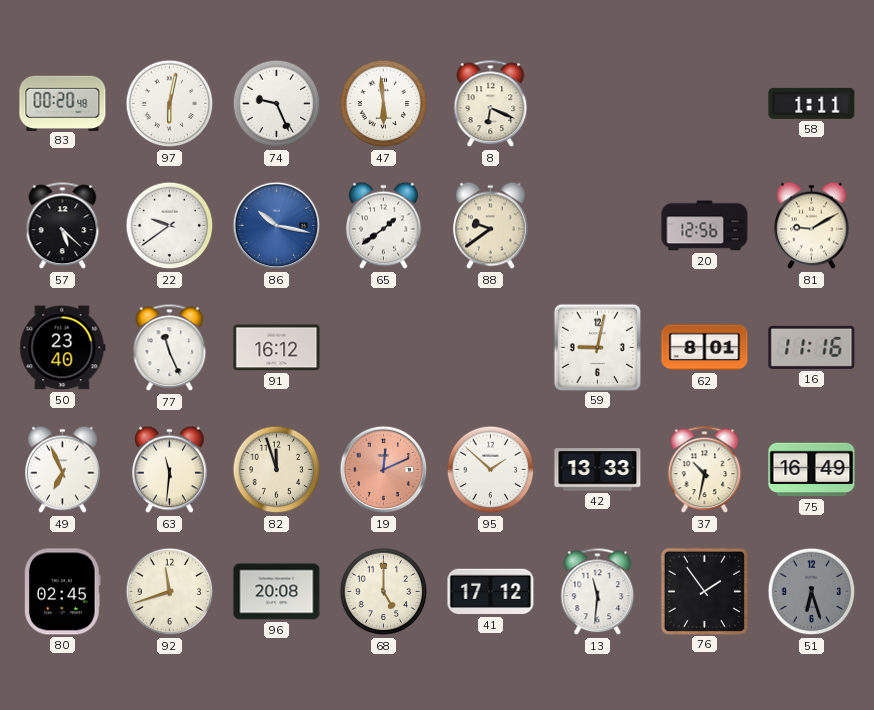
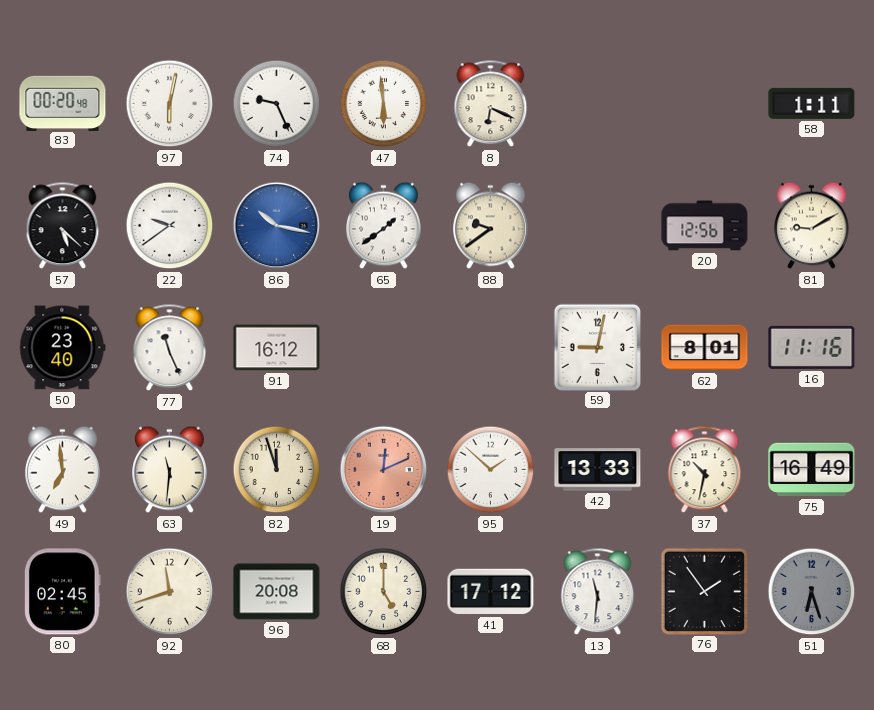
49: 6:56 -> 6:59
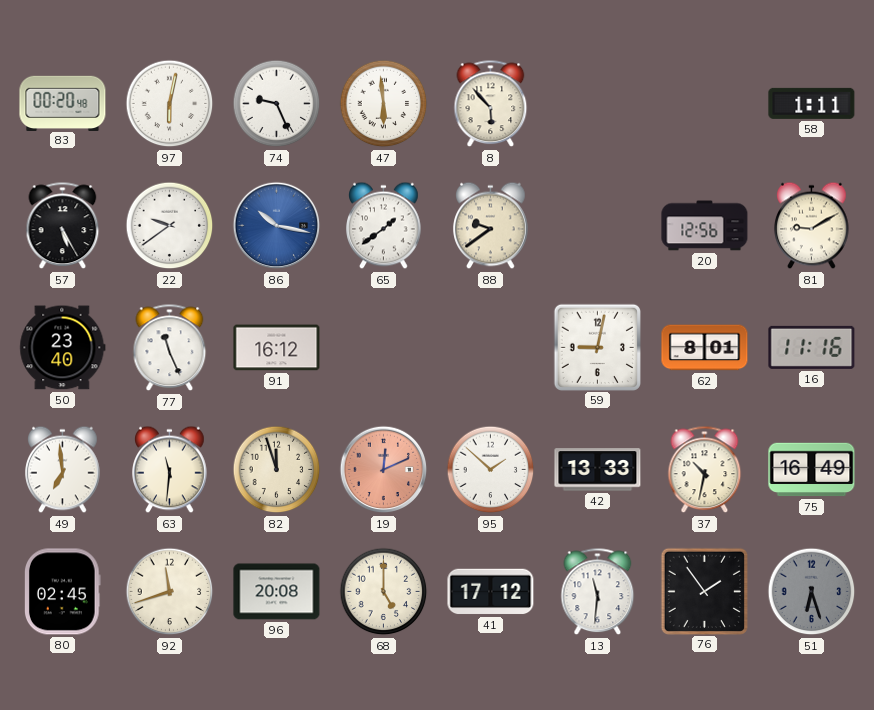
8: 6:19 -> 5:53
57: 5:22 -> 5:25
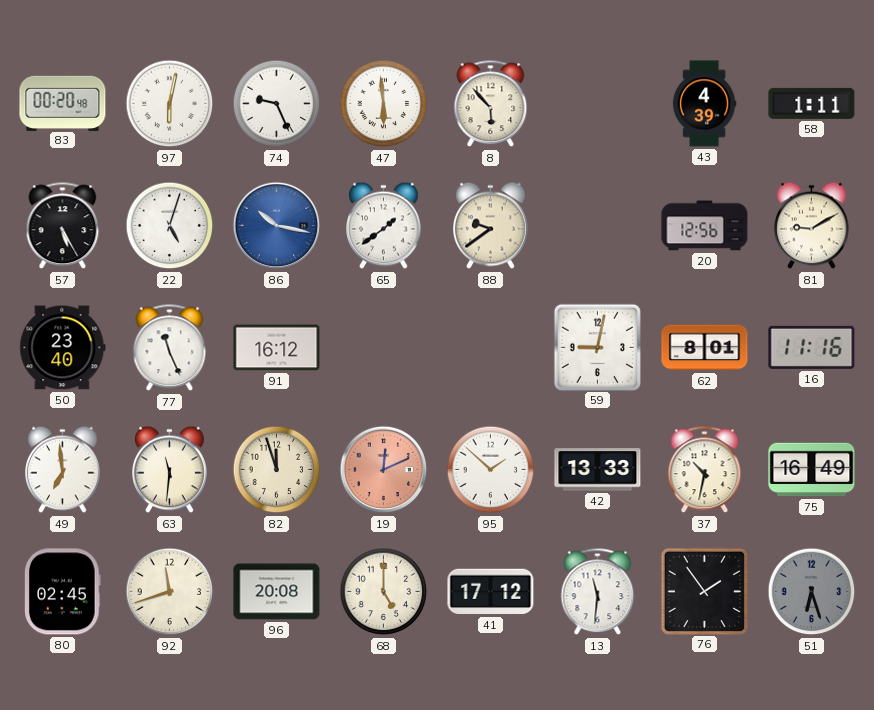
43: none -> 4:39
22: 9:39 -> 5:03
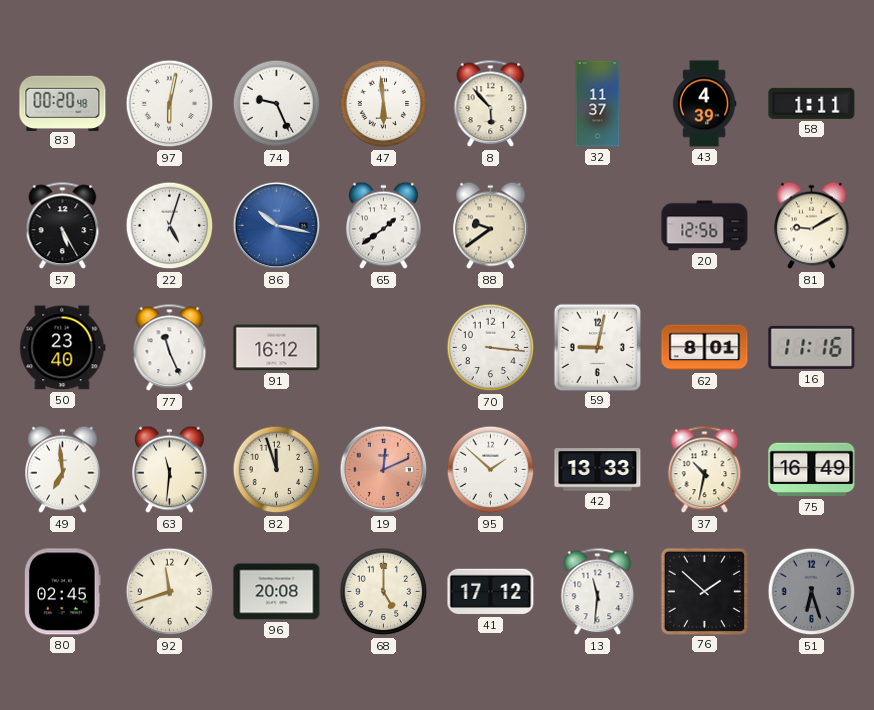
32: none -> 11:37
70: none -> 3:16
76: 1:54 -> 1:52
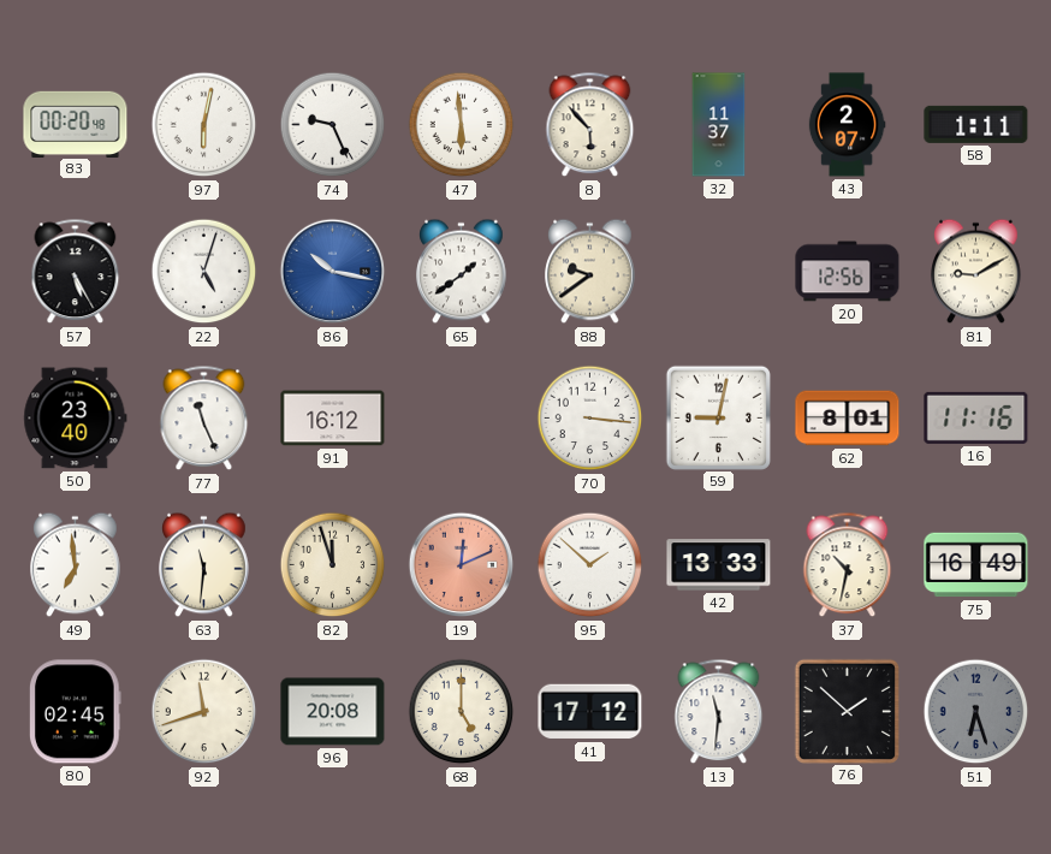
43: 4:39 -> 2:07
